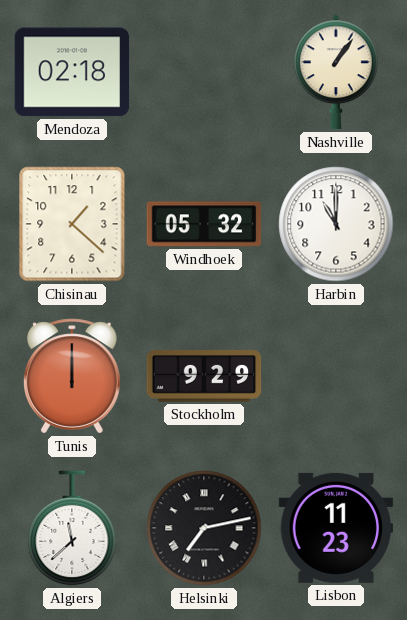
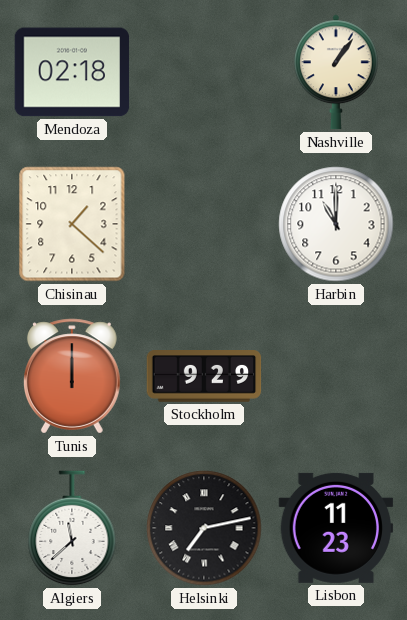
Windhoek: 05:32 -> none
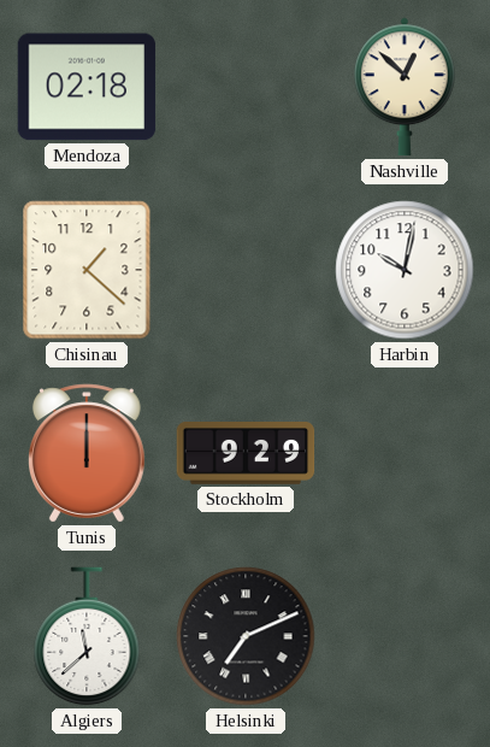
Nashville: 1:06 -> 12:52
Harbin: 11:00 -> 10:02
Helsinki: 7:13 -> 7:11
Lisbon: 11:23 -> none
